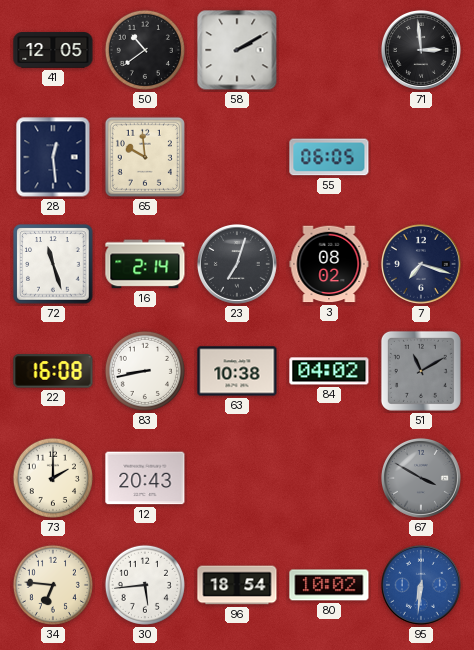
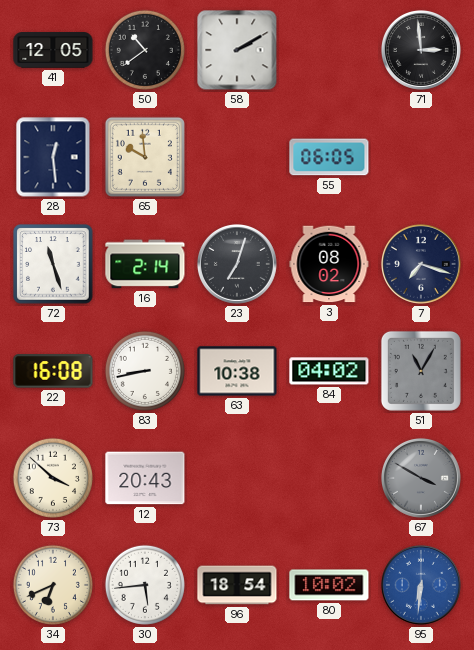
51: 11:10 -> 11:05
73: 2:00 -> 3:52
34: 6:46 -> 6:41
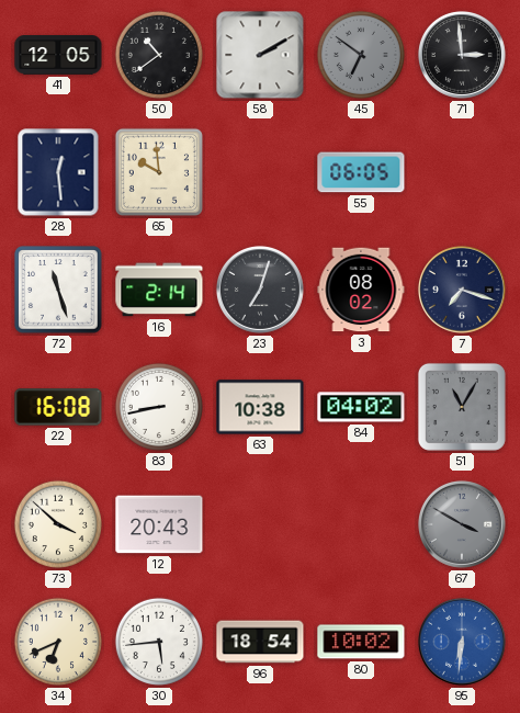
45: none -> 6:51
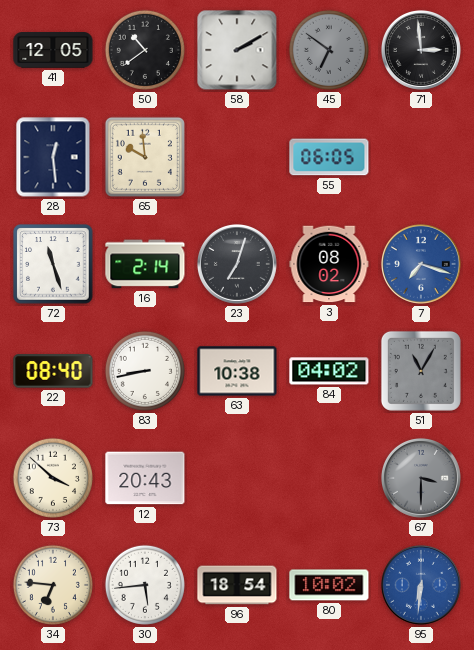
7 dial: navy -> blue
22: 16:08 -> 08:40
67: 3:50 -> 3:30
34: 6:41 -> 6:46
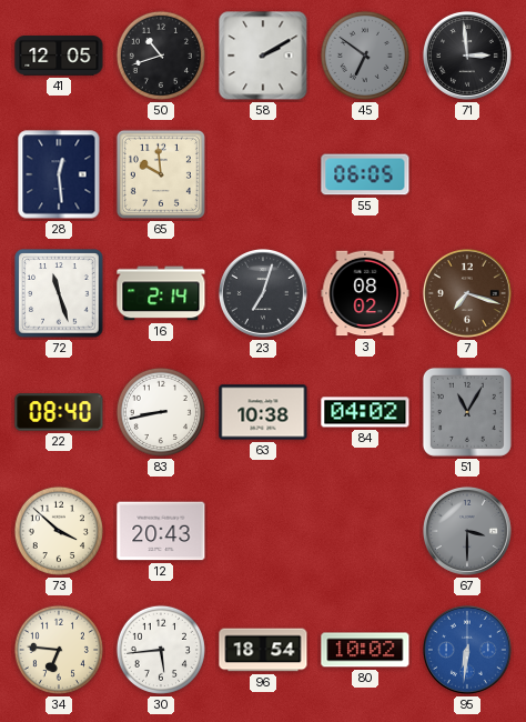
50: 10:39 -> 10:42
7 dial: blue -> brown
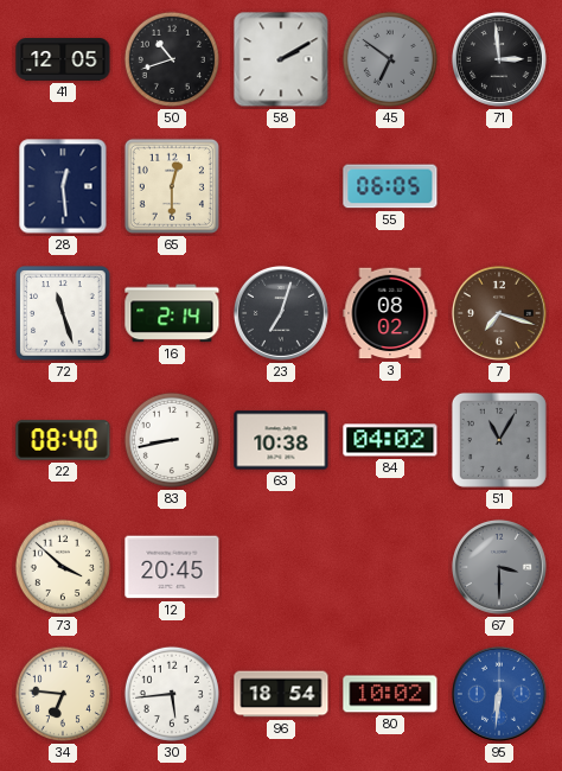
65: 9:59 -> 12:30
12: 20:43 -> 20:45
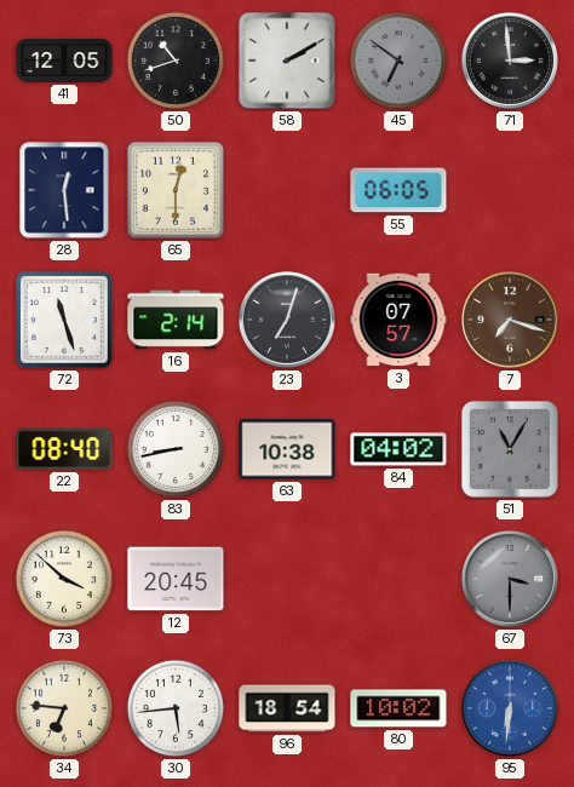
3: 08:02 -> 07:57
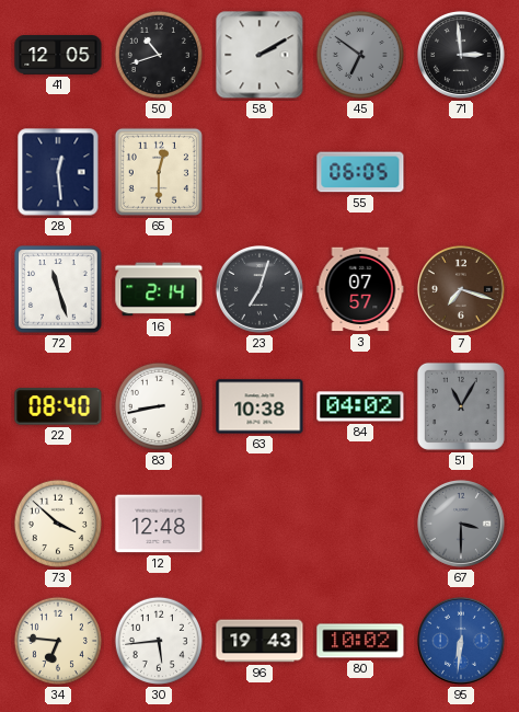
12: 20:45 -> 12:48
96: 18:54 -> 19:43
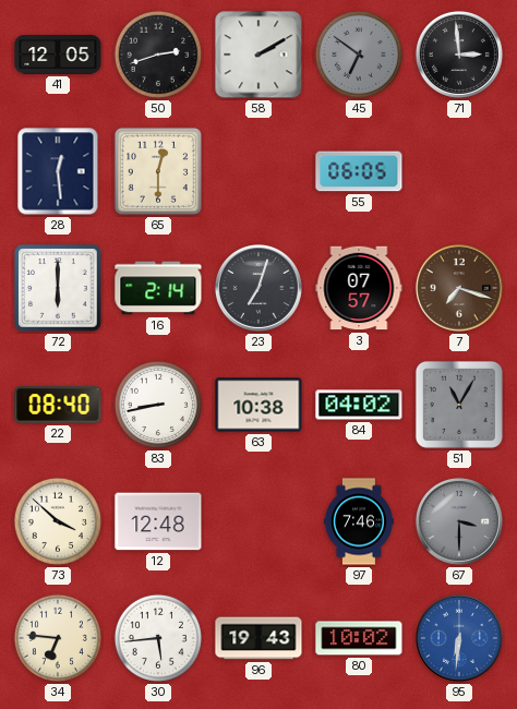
50: 10:42 -> 2:42
72: 11:27 -> 6:00
97: none -> 7:46
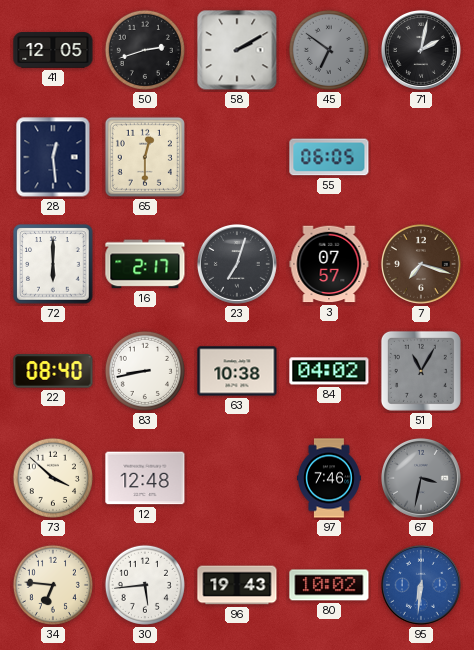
71: 2:59 -> 2:02
16: 2:14 -> 2:17
67: 3:30 -> 3:32
